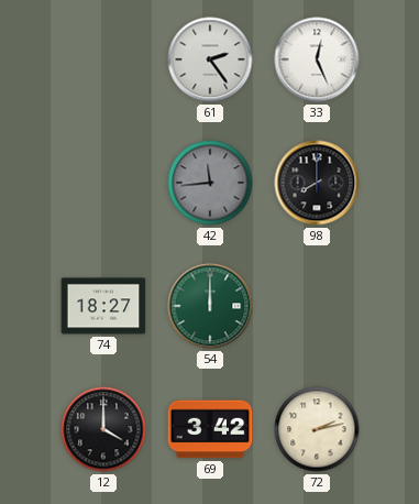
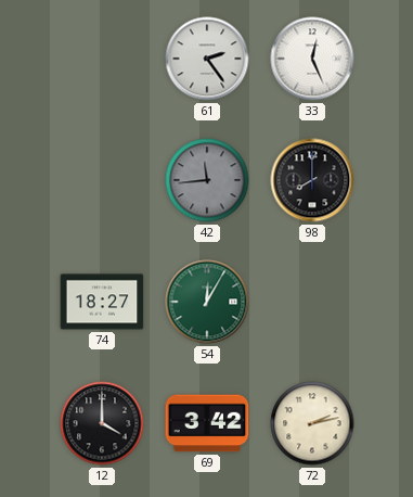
54: 12:00 -> 12:05
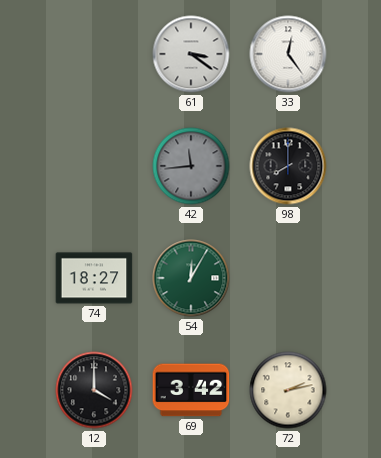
61: 2:24 -> 3:21
33: 12:26 -> 12:24
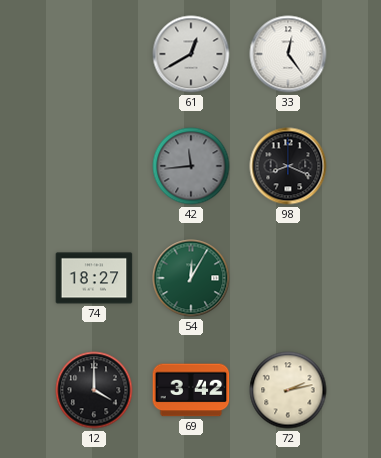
61: 3:21 -> 12:40
98: 8:00 -> 8:19
